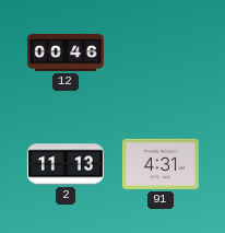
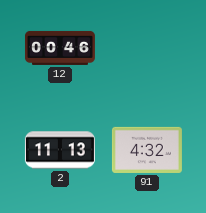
91: 4:31 -> 4:32
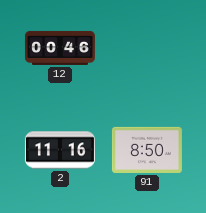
2: 11:13 -> 11:16
91: 4:32 -> 8:50
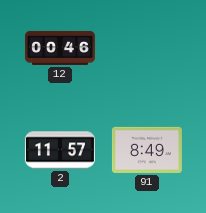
2: 11:16 -> 11:57
91: 8:50 -> 8:49
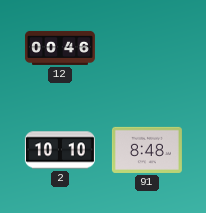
2: 11:57 -> 10:10
91: 8:49 -> 8:48
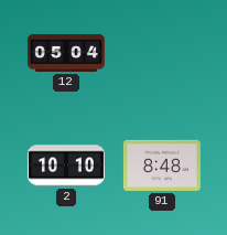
12: 00:46 -> 05:04
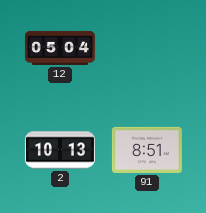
2: 10:10 -> 10:13
91: 8:48 -> 8:51
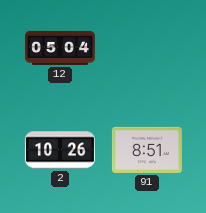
2: 10:13 -> 10:26
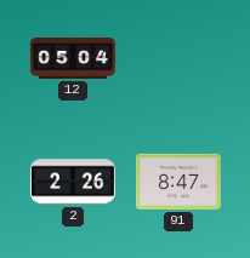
2: 10:26 -> 2:26
91: 8:51 -> 8:47
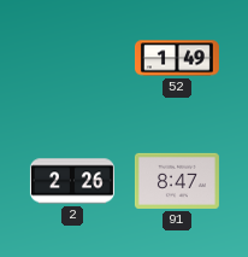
12: 05:04 -> none
52: none -> 1:49
